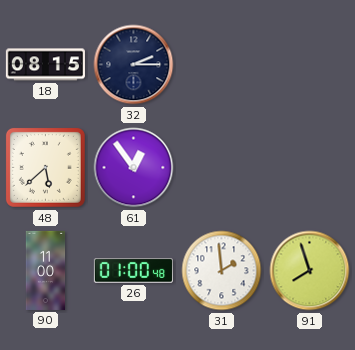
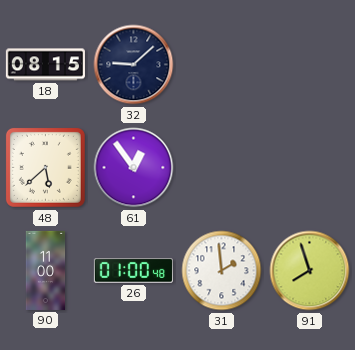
32: 2:15 -> 9:08
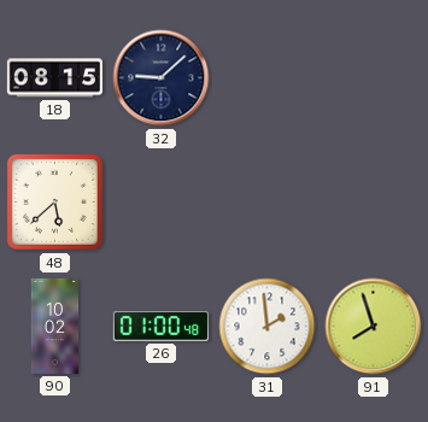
61: 12:54 -> none
90: 11:00 -> 10:02
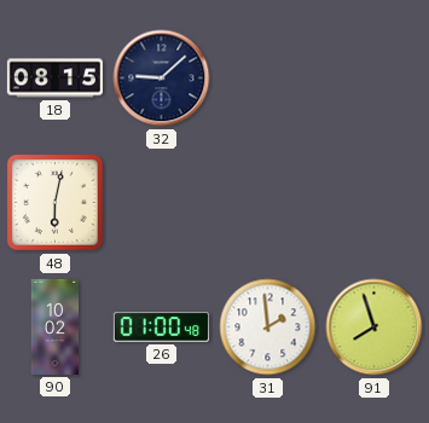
48: 5:38 -> 6:02
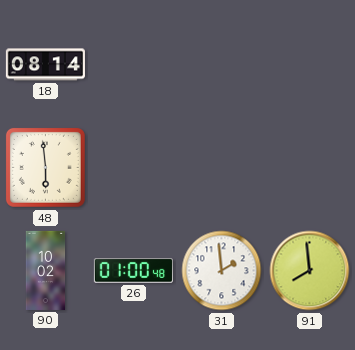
18: 08:15 -> 08:14
32: 9:08 -> none
48: 6:02 -> 5:59
91: 7:57 -> 7:59
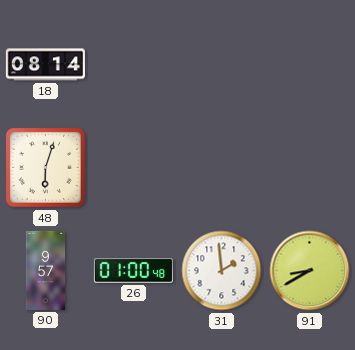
48: 5:59 -> 6:03
90: 10:02 -> 9:57
91: 7:59 -> 8:40
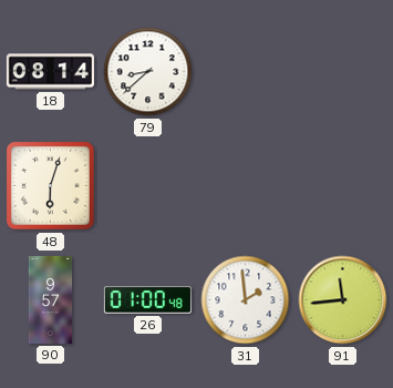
79: none -> 8:38
91: 8:40 -> 11:44
